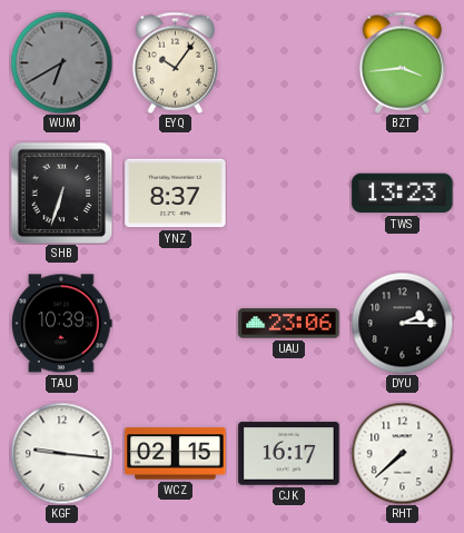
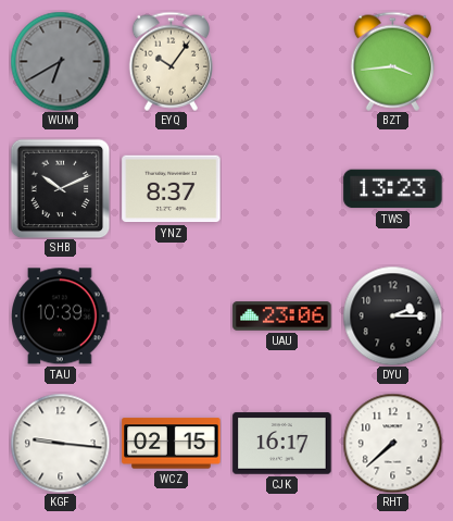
SHB: 6:33 -> 10:11
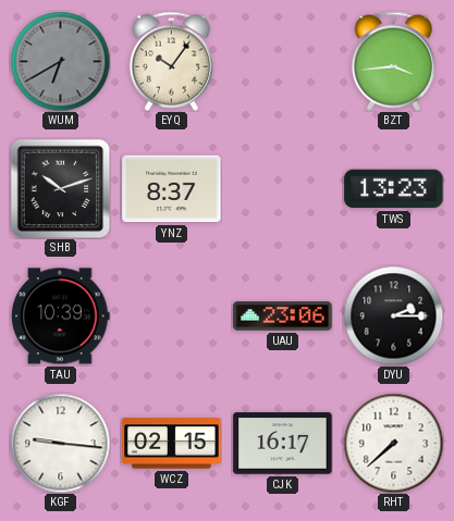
SHB: 10:11 -> 10:12
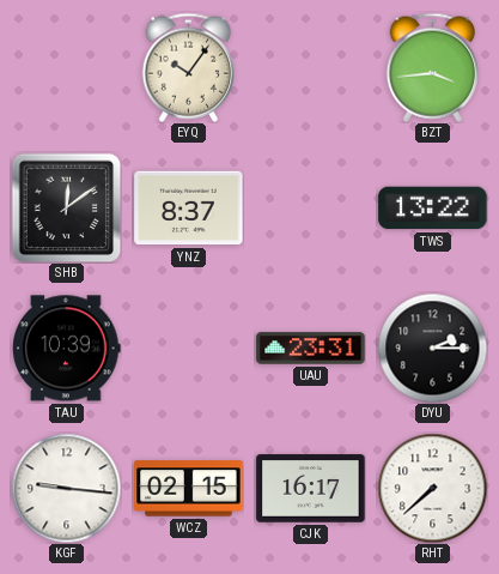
WUM: 6:40 -> none
SHB: 10:12 -> 12:09
TWS: 13:23 -> 13:22
UAU: 23:06 -> 23:31
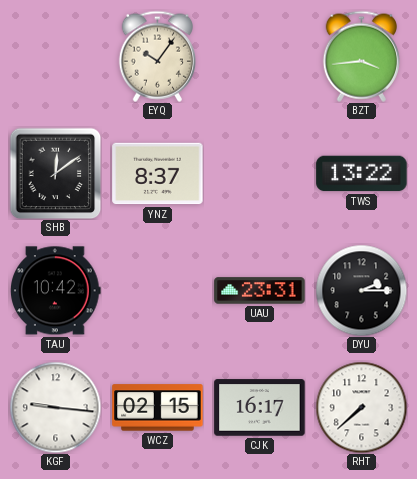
TAU: 10:39 -> 10:42
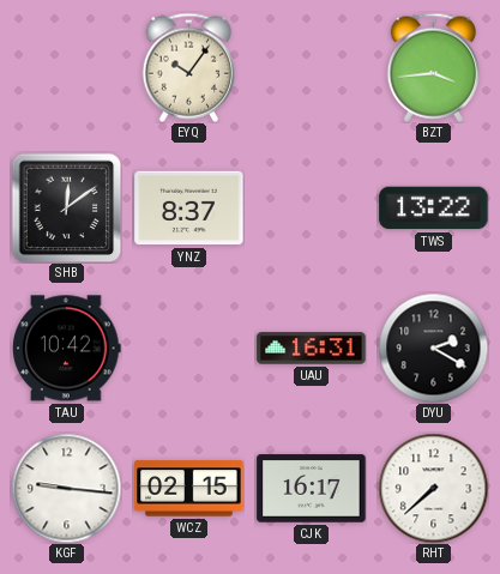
UAU: 23:31 -> 16:31
DYU: 2:15 -> 2:20
